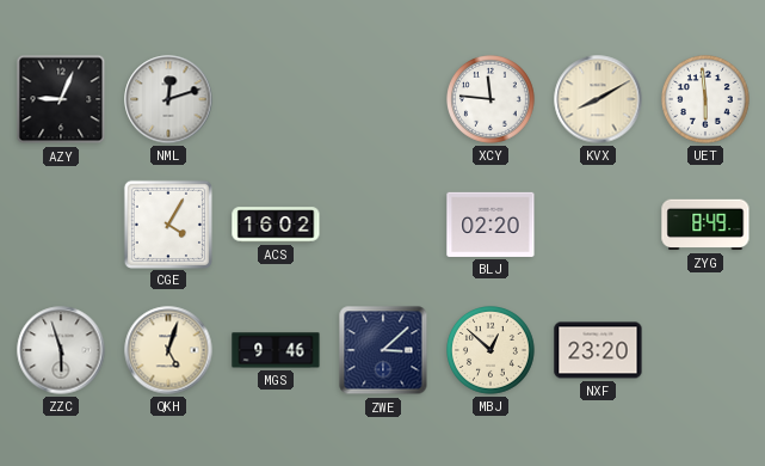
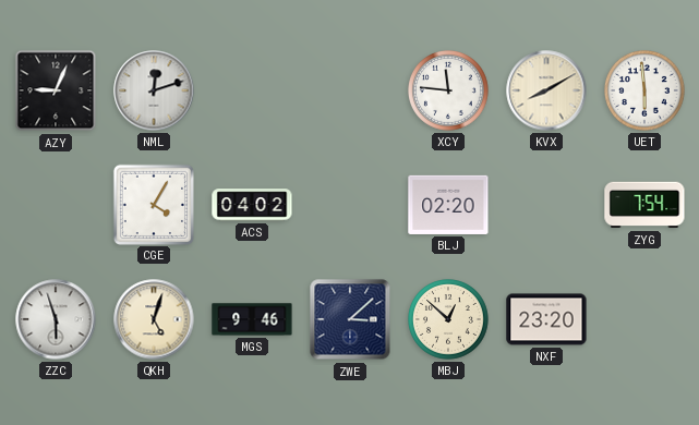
ACS: 16:02 -> 04:02
ZYG: 8:49 -> 7:54
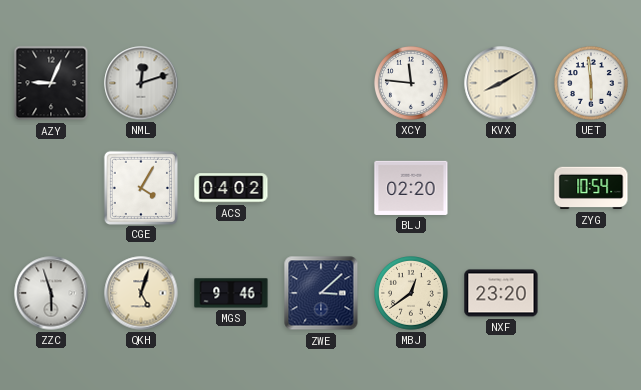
ZYG: 7:54 -> 10:54
MBJ: 12:52 -> 12:39
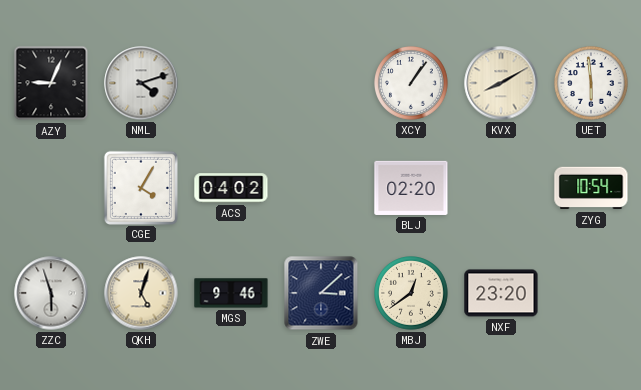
NML: 12:12 -> 4:12
XCY: 11:46 -> 1:06
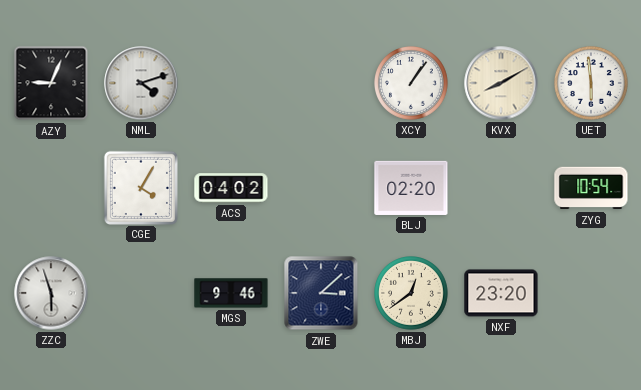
QKH: 5:03 -> none
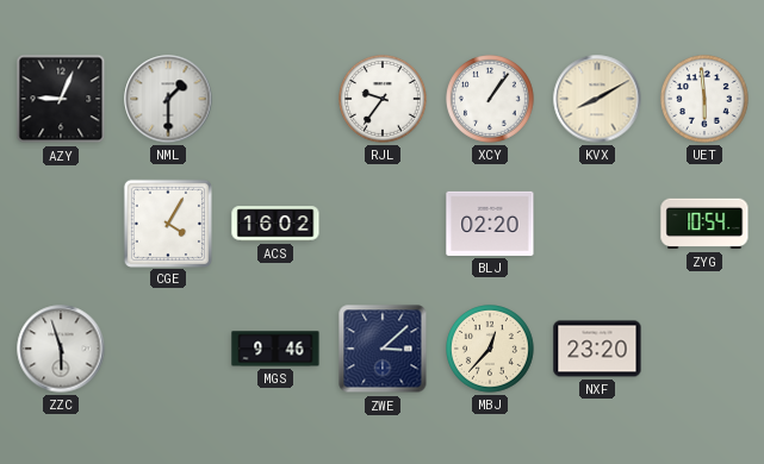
NML: 4:12 -> 1:30
RJL: none -> 9:36
ACS: 04:02 -> 16:02
MBJ: 12:39 -> 12:37
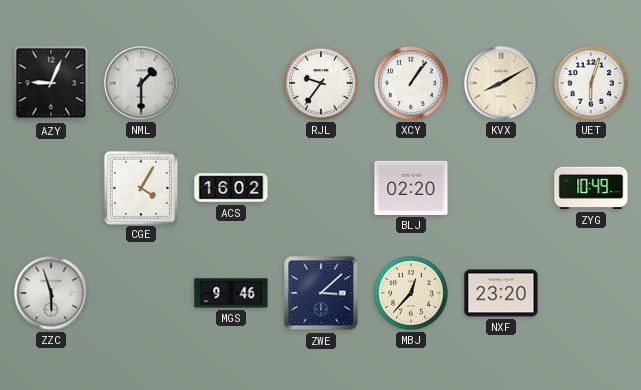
UET: 5:59 -> 6:03
ZYG: 10:54 -> 10:49
